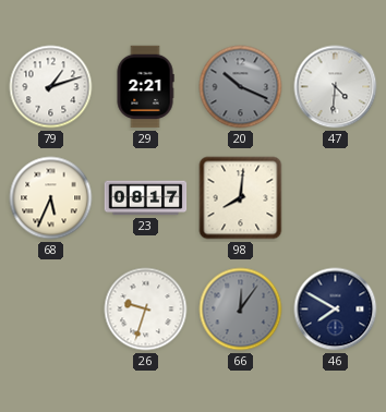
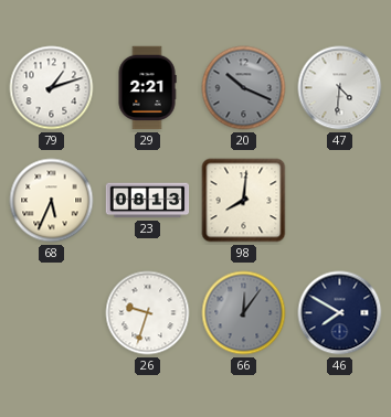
23: 08:17 -> 08:13
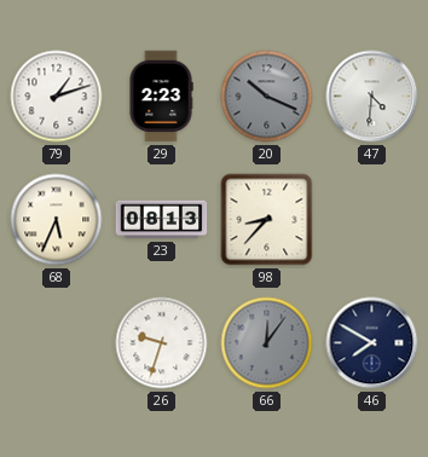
29: 2:21 -> 2:23
98: 8:01 -> 8:37
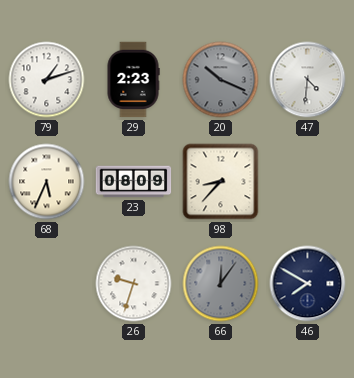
23: 08:13 -> 08:09
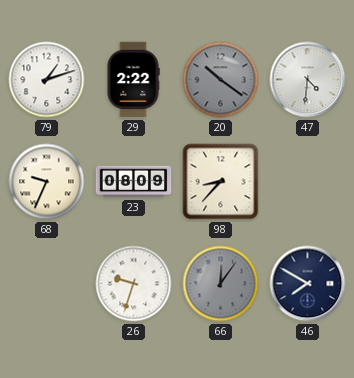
29: 2:23 -> 2:22
20: 10:19 -> 10:21
68: 5:34 -> 9:34
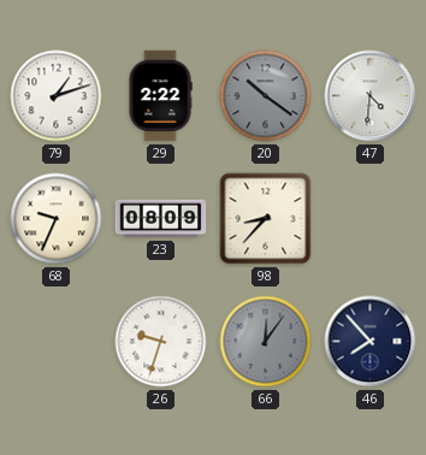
46: 7:50 -> 7:53
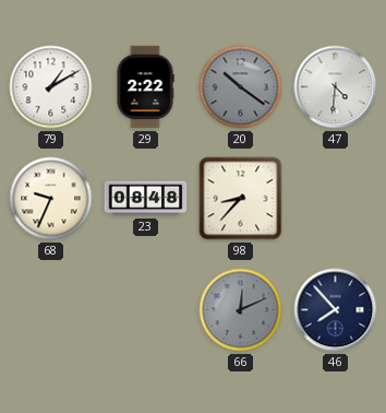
79: 1:12 -> 1:10
23: 08:09 -> 08:48
26: 9:33 -> none
66: 12:06 -> 12:11
